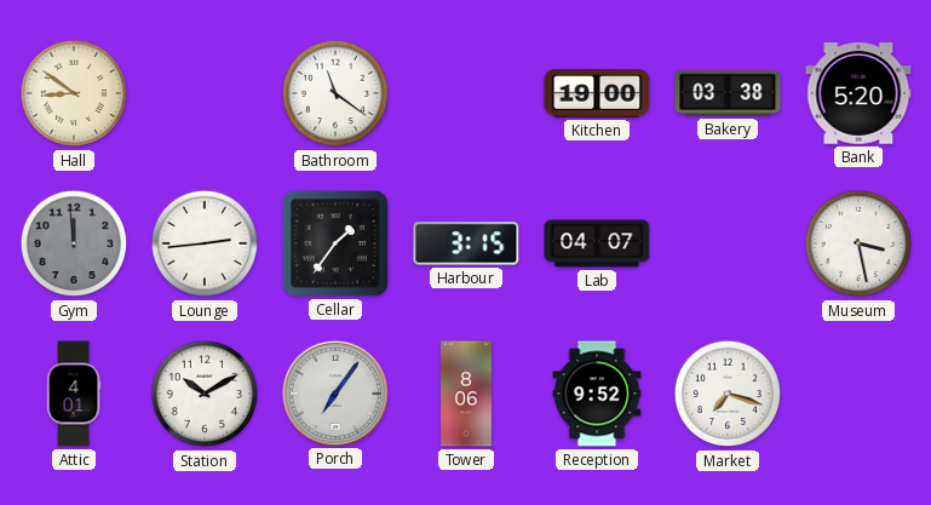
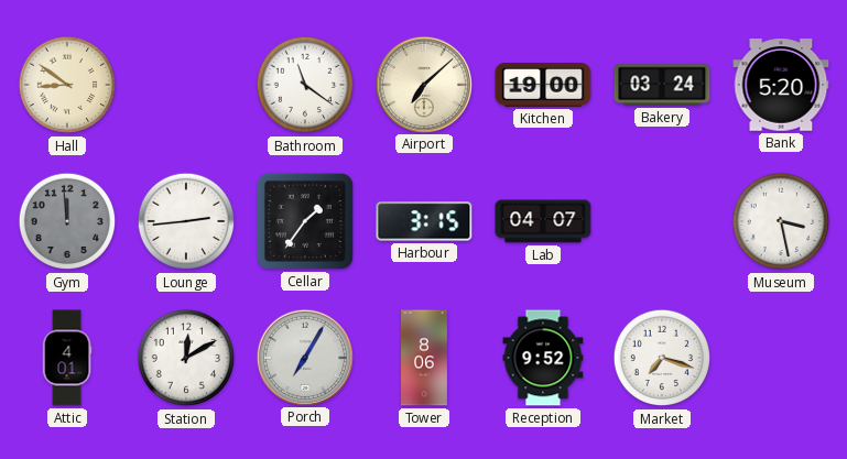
Airport: none -> 7:08
Bakery: 03:38 -> 03:24
Station: 10:10 -> 12:10
Porch: 7:06 -> 7:05
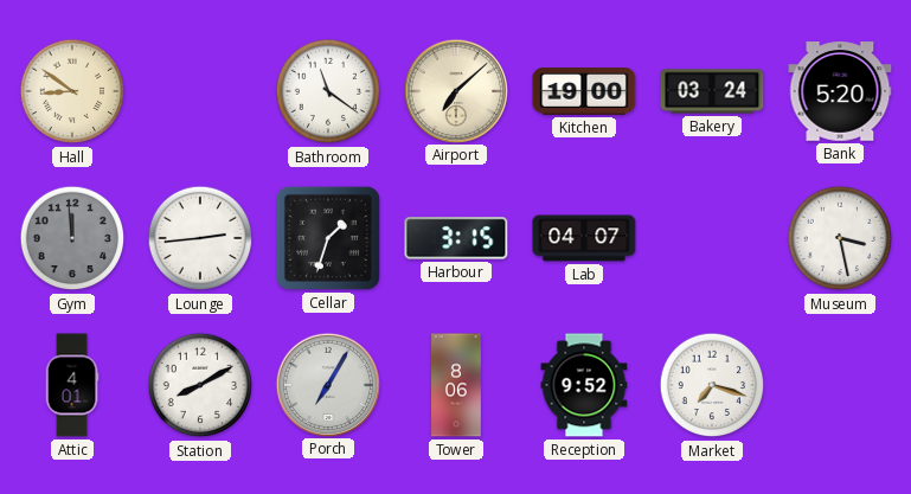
Cellar: 1:36 -> 1:33
Station: 12:10 -> 8:10
